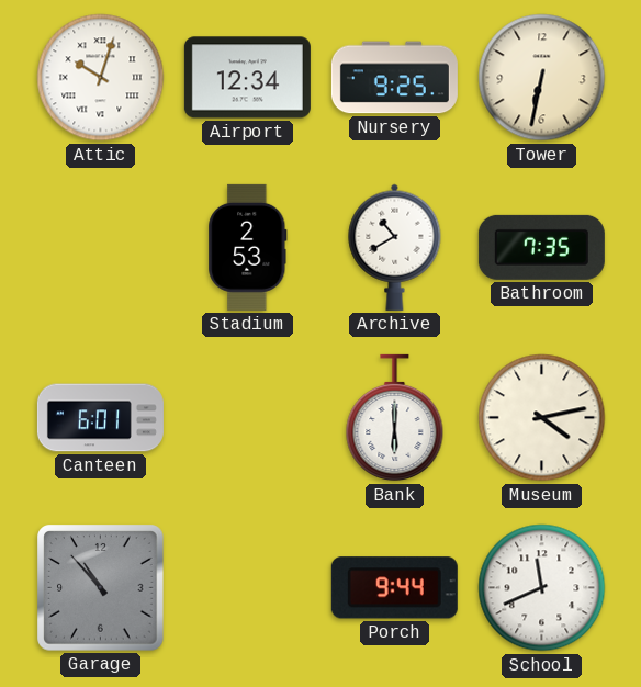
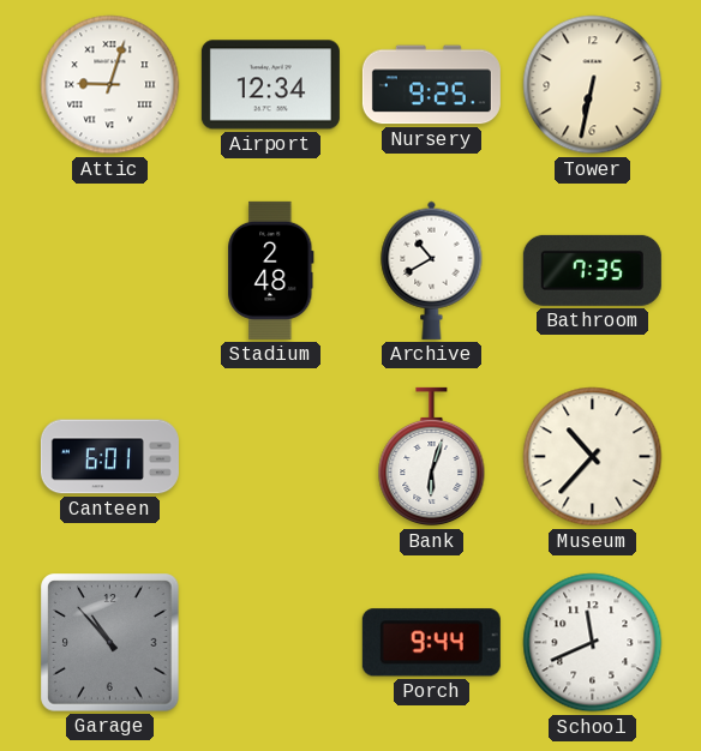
Attic: 10:03 -> 9:03
Stadium: 2:53 -> 2:48
Bank: 6:00 -> 6:03
Museum: 4:13 -> 10:37
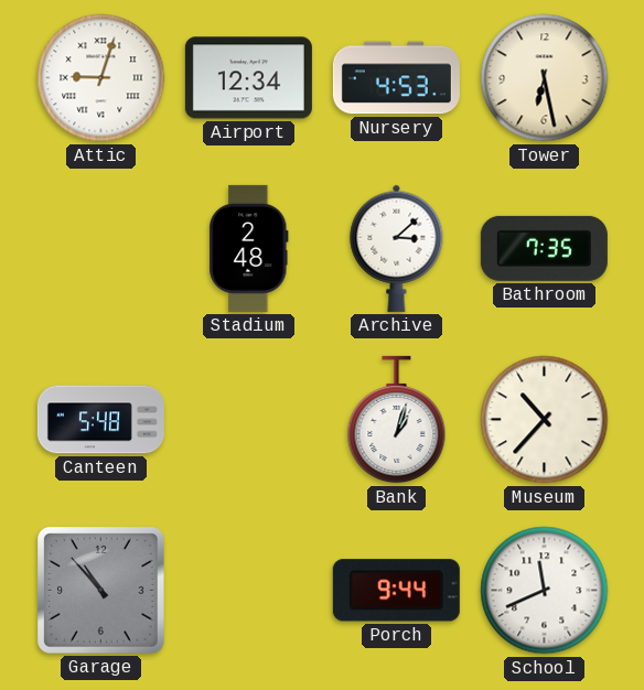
Nursery: 9:25 -> 4:53
Tower: 6:32 -> 6:28
Archive: 10:40 -> 3:08
Canteen: 6:01 -> 5:48
Bank: 6:03 -> 1:03
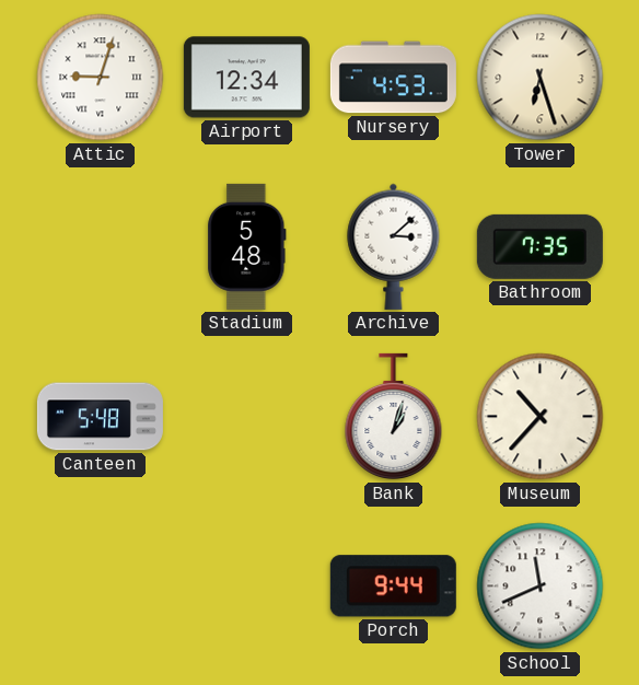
Tower: 6:28 -> 6:27
Stadium: 2:48 -> 5:48
Garage: 10:53 -> none
